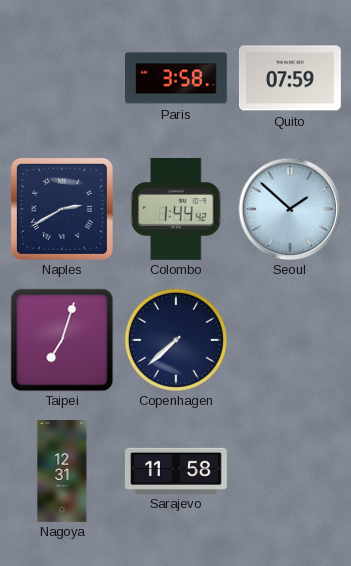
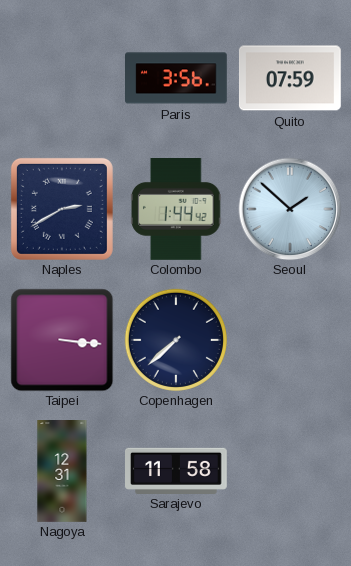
Paris: 3:58 -> 3:56
Taipei: 7:03 -> 3:16
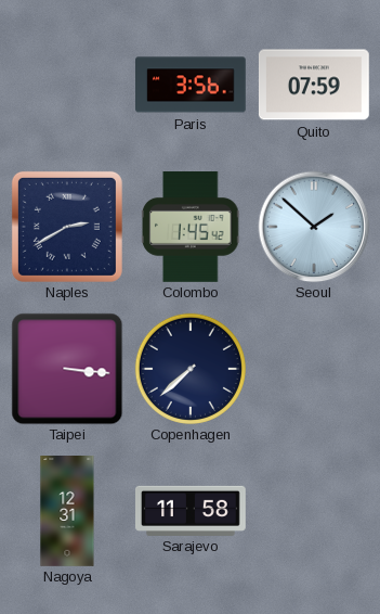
Colombo: 1:44 -> 1:45
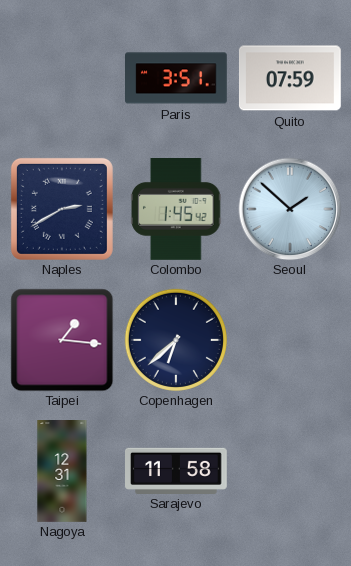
Paris: 3:56 -> 3:51
Taipei: 3:16 -> 1:16
Copenhagen: 7:38 -> 6:38
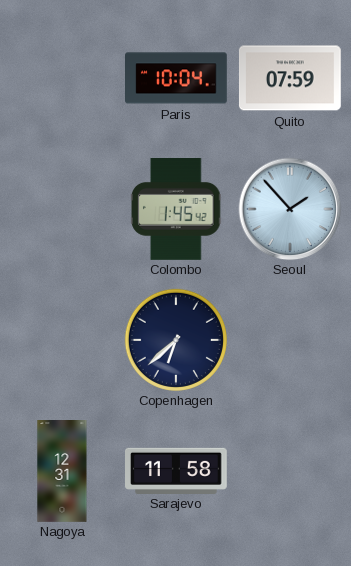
Paris: 3:51 -> 10:04
Naples: 2:40 -> none
Seoul: 1:52 -> 1:53
Taipei: 1:16 -> none
